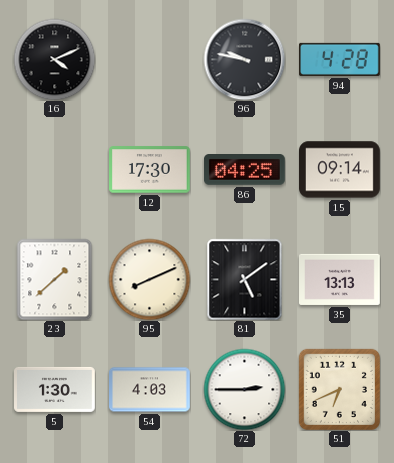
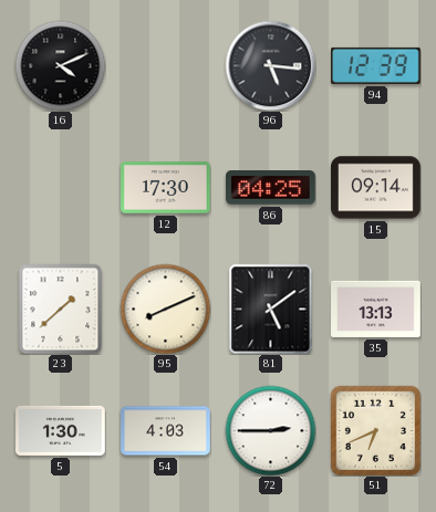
96: 9:47 -> 5:16
94: 4:28 -> 12:39
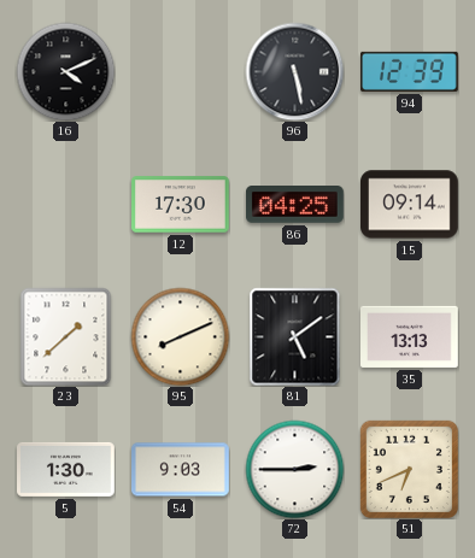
96: 5:16 -> 5:28
54: 4:03 -> 9:03
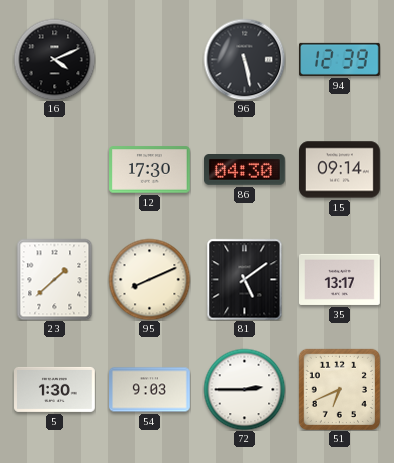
86: 04:25 -> 04:30
35: 13:13 -> 13:17
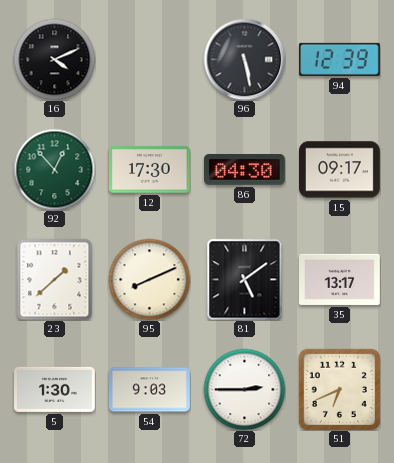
92: none -> 12:53
15: 09:14 -> 09:17
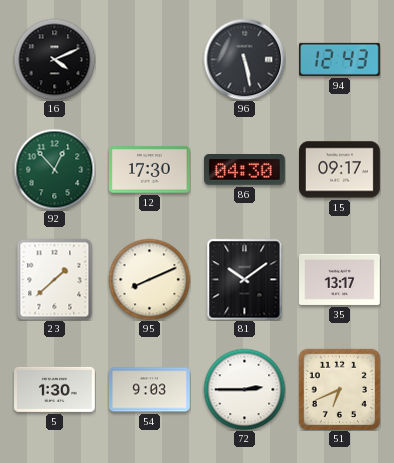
94: 12:39 -> 12:43
81: 5:09 -> 10:09
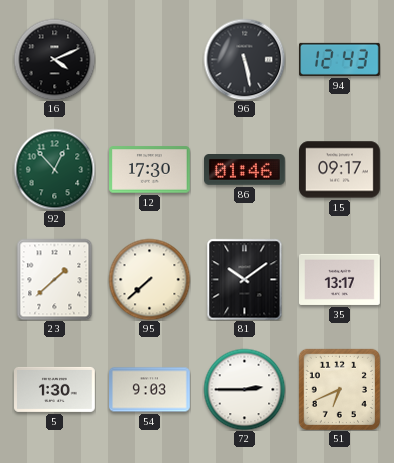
86: 04:30 -> 01:46
95: 8:11 -> 7:38
